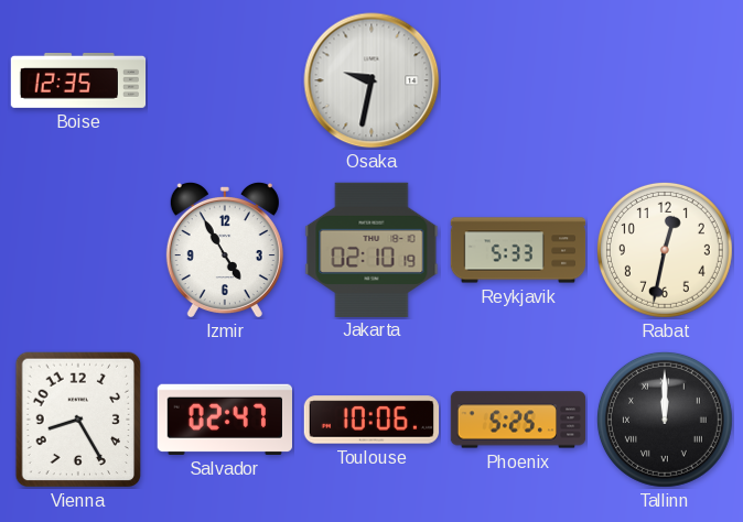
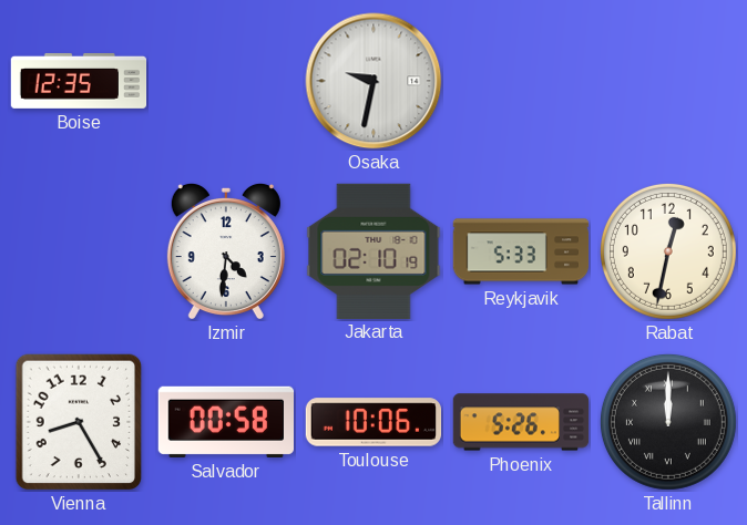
Izmir: 4:55 -> 4:31
Salvador: 02:47 -> 00:58
Phoenix: 5:25 -> 5:26
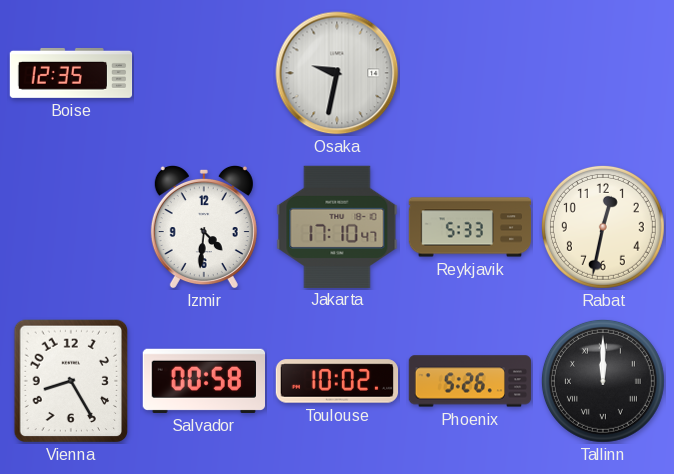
Jakarta: 02:10 -> 17:10
Toulouse: 10:06 -> 10:02
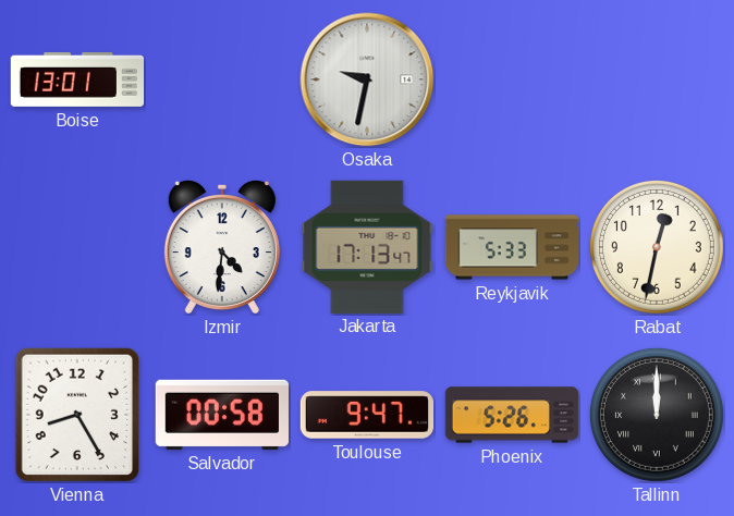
Boise: 12:35 -> 13:01
Jakarta: 17:10 -> 17:13
Toulouse: 10:02 -> 9:47
